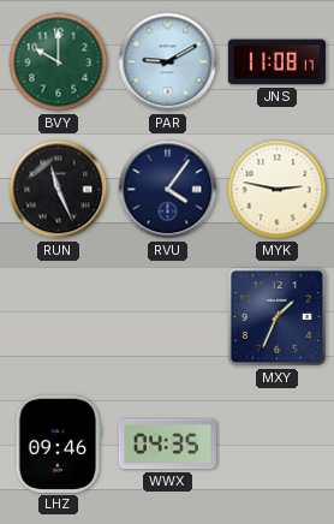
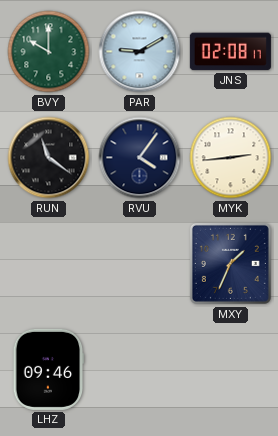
JNS: 11:08 -> 02:08
RUN: 11:26 -> 11:21
MYK: 2:47 -> 2:44
WWX: 04:35 -> none
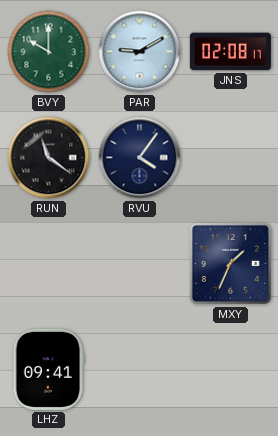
MYK: 2:44 -> none
LHZ: 09:46 -> 09:41
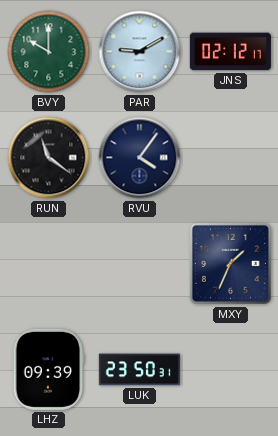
JNS: 02:08 -> 02:12
LHZ: 09:41 -> 09:39
LUK: none -> 23:50
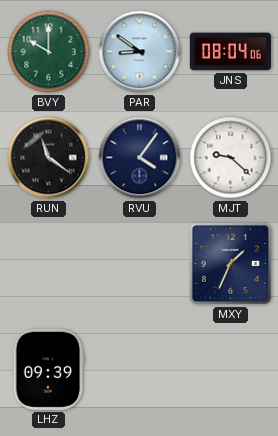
PAR: 9:10 -> 8:51
JNS: 02:12 -> 08:04
MJT: none -> 9:22
LUK: 23:50 -> none
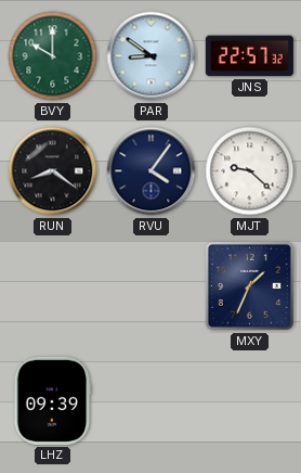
JNS: 08:04 -> 22:57
RUN: 11:21 -> 8:21
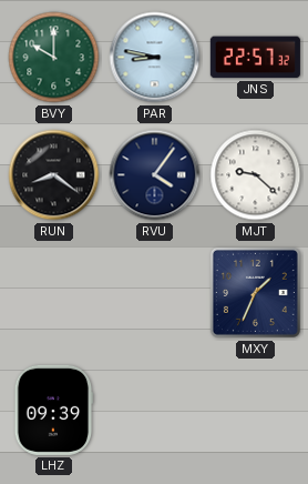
PAR: 8:51 -> 8:47
